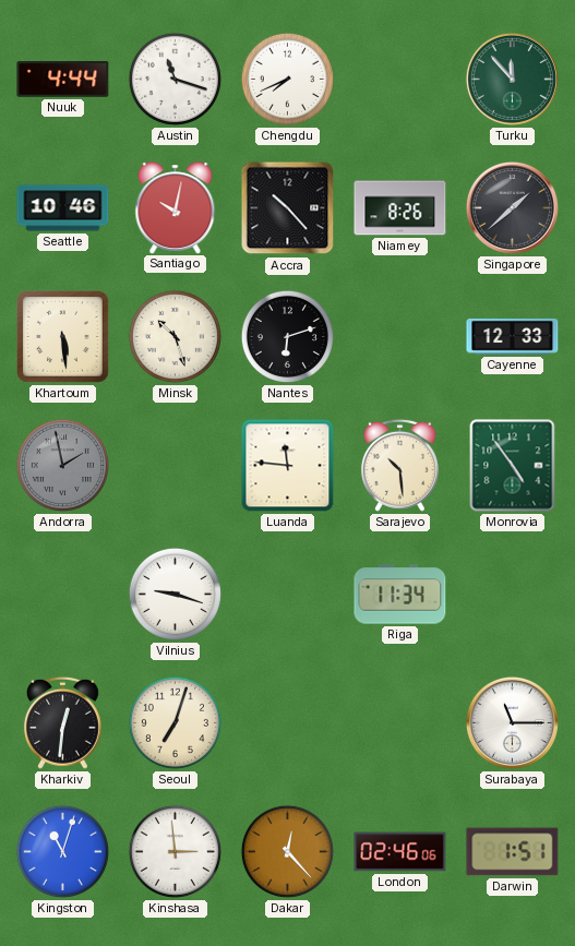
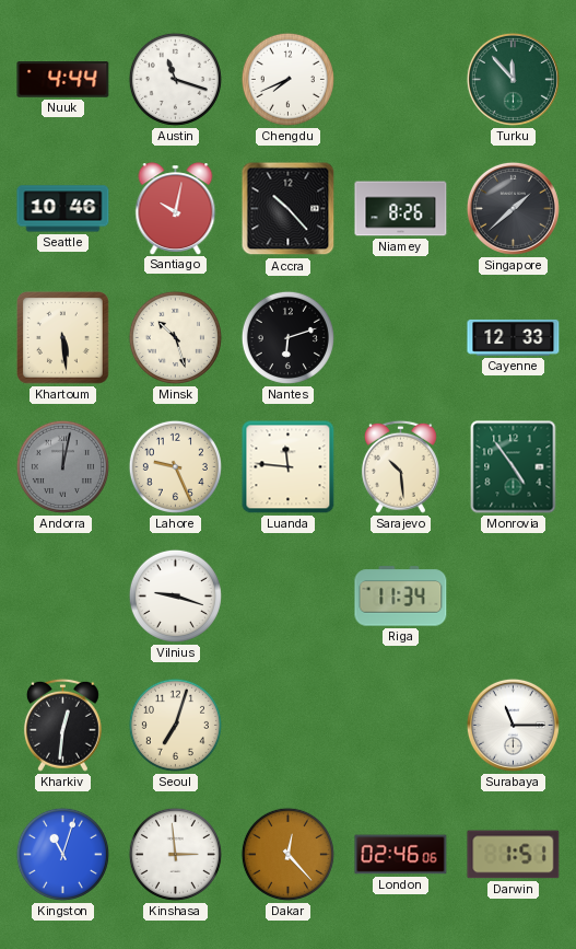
Andorra: 1:58 -> 12:02
Lahore: none -> 9:26
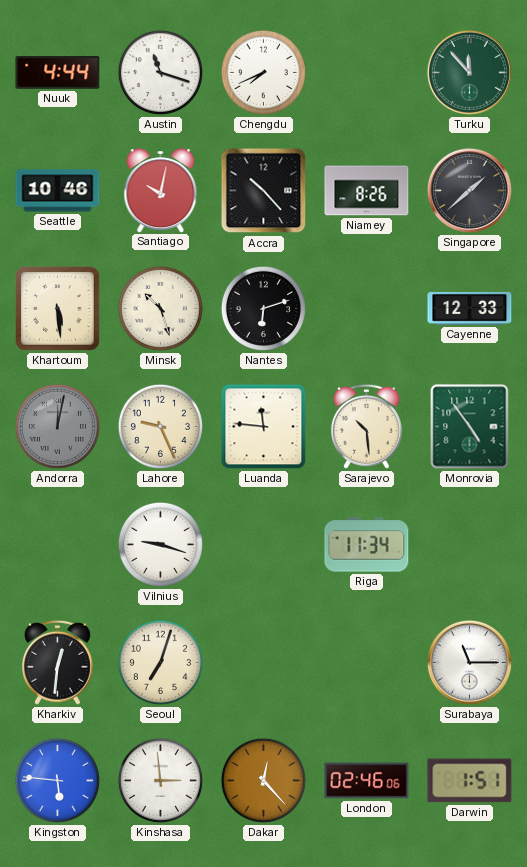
Kingston: 11:03 -> 5:46
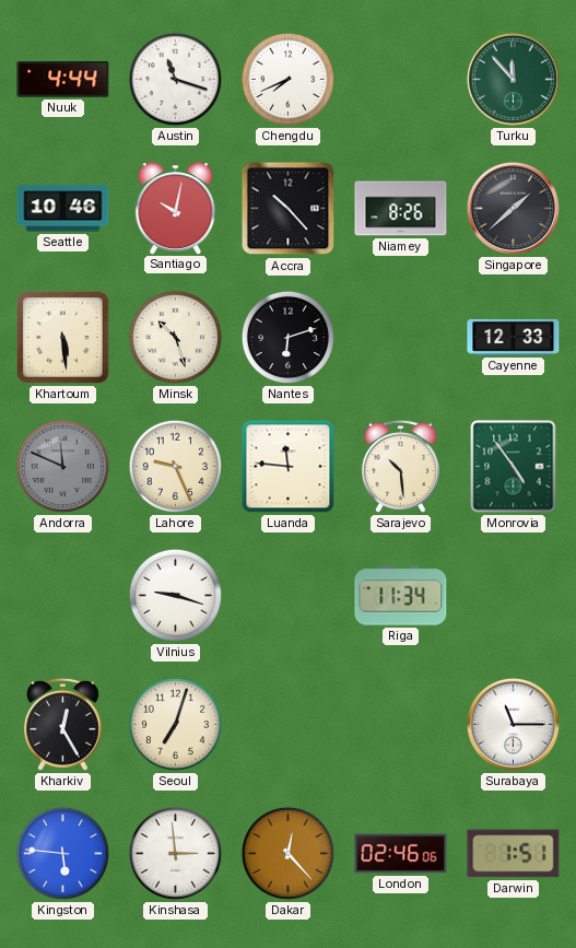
Andorra: 12:02 -> 11:49
Kharkiv: 12:31 -> 12:25
